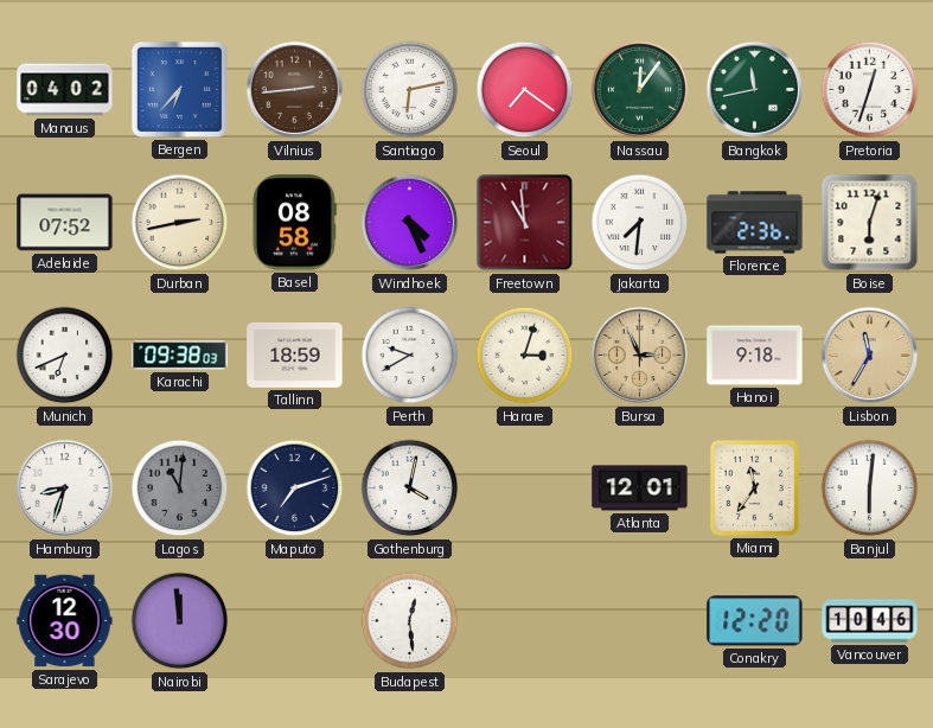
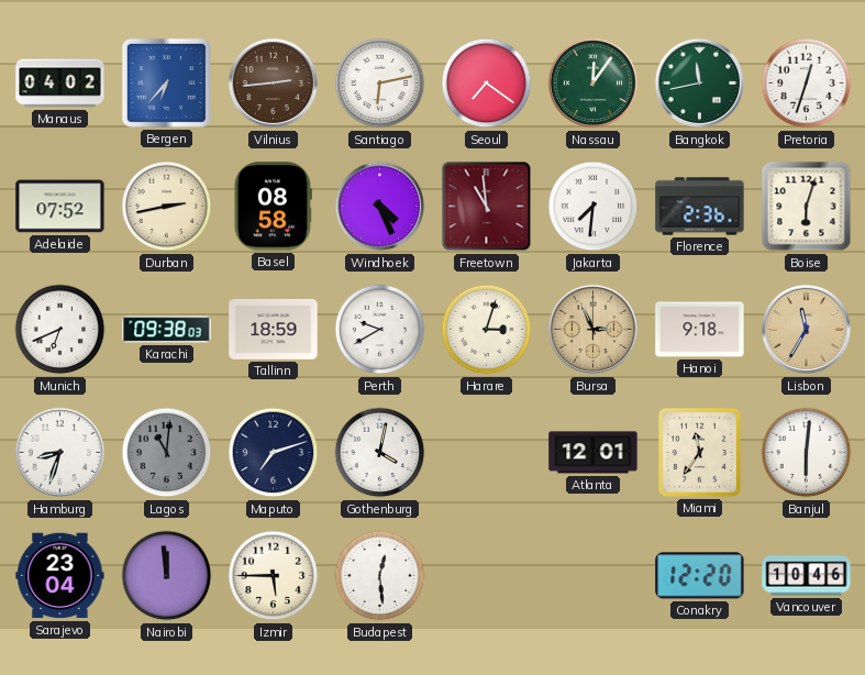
Sarajevo: 12:30 -> 23:04
Izmir: none -> 5:45
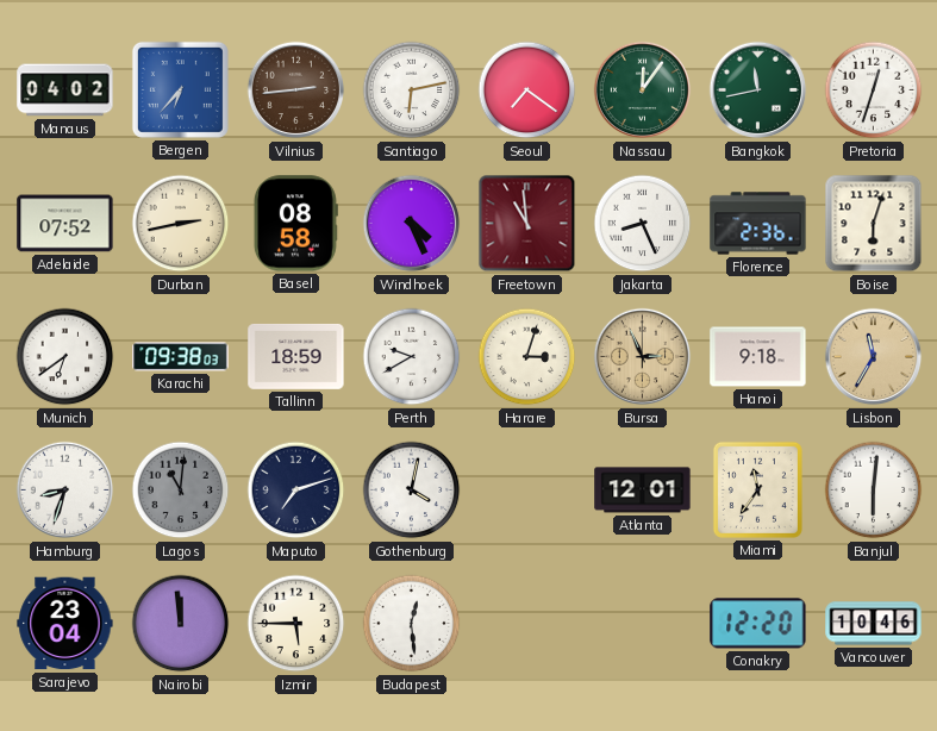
Jakarta: 7:31 -> 8:26
Munich: 6:41 -> 6:39
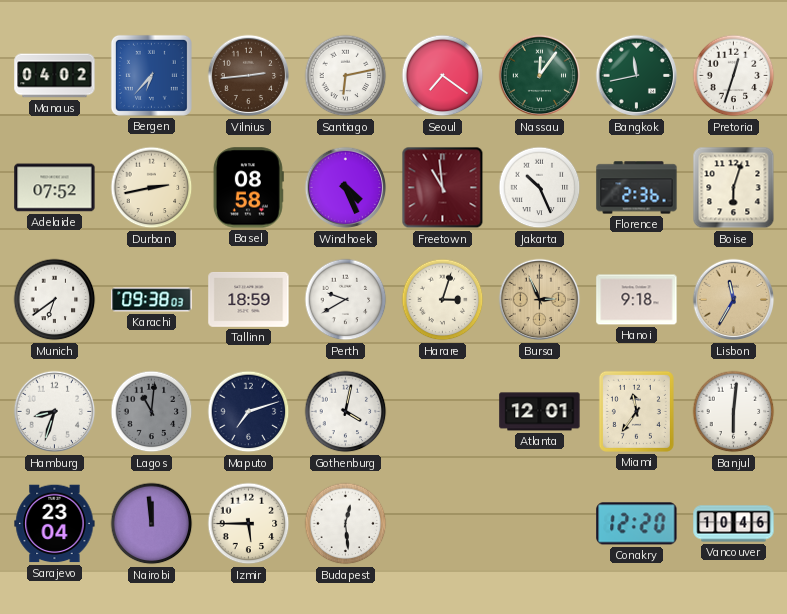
Jakarta: 8:26 -> 10:26
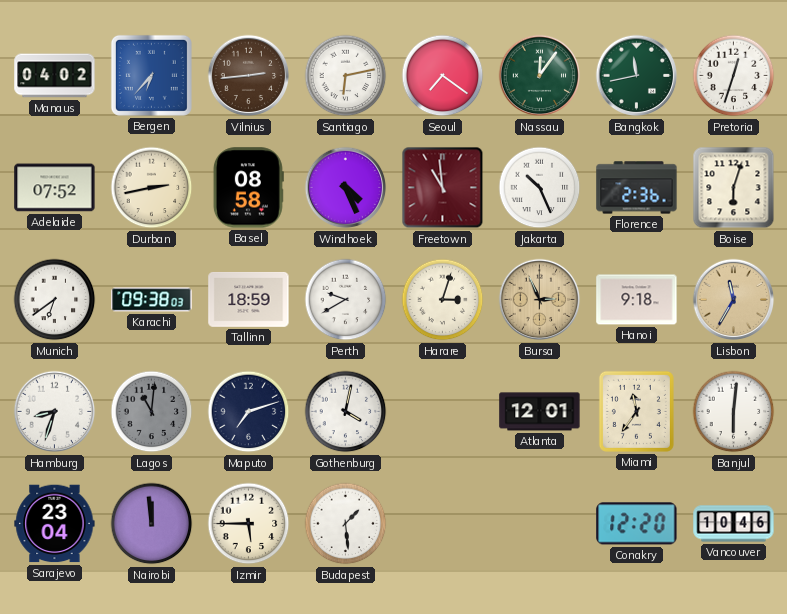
Budapest: 12:29 -> 1:29
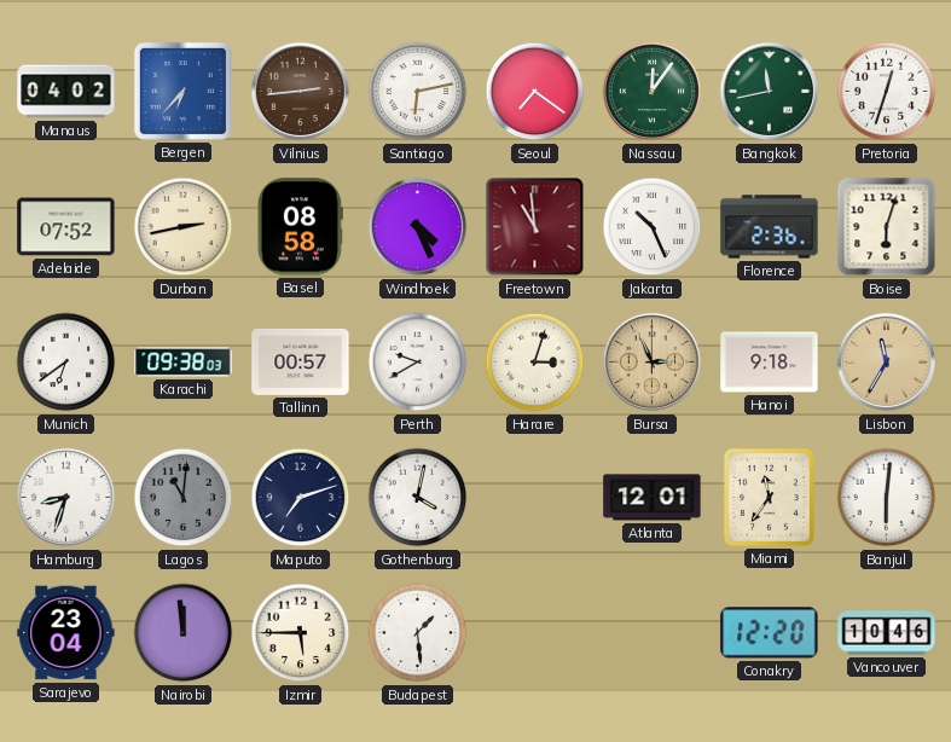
Tallinn: 18:59 -> 00:57
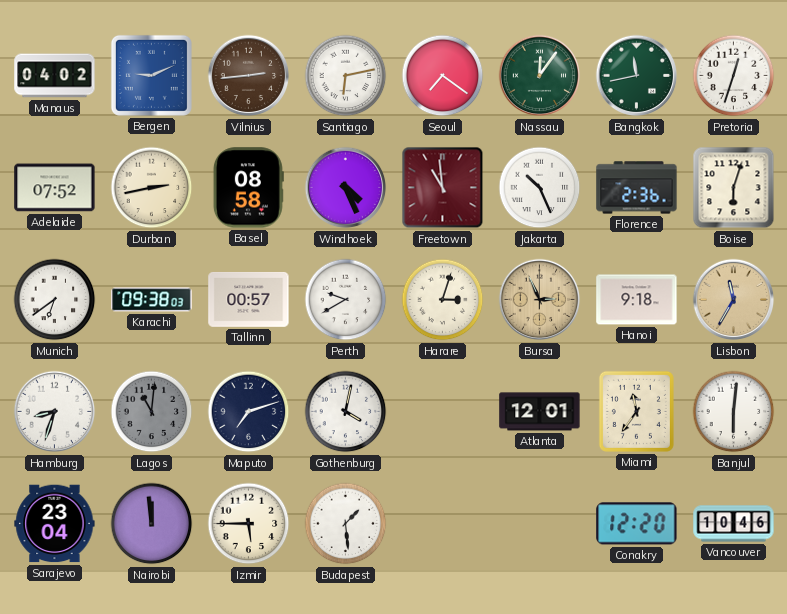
Bergen: 6:37 -> 9:11
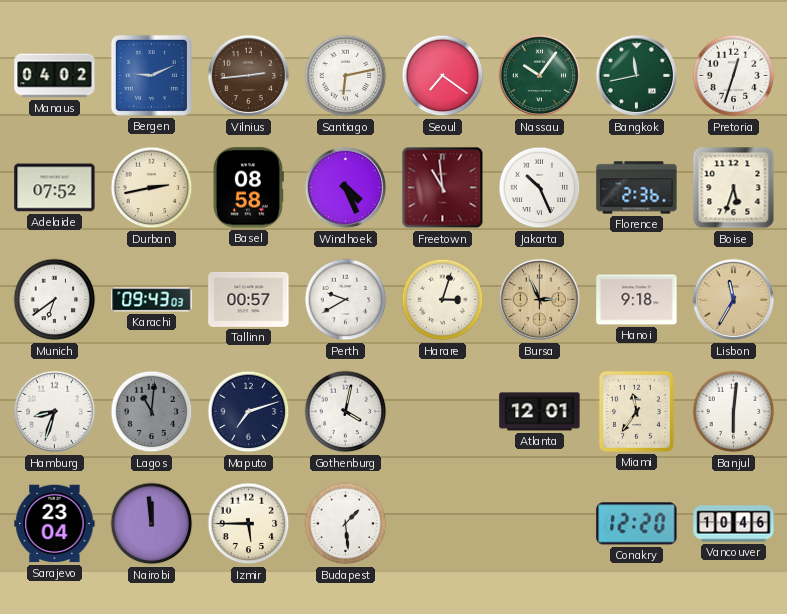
Nassau: 12:06 -> 10:06
Boise: 6:03 -> 5:33
Karachi: 09:38 -> 09:43
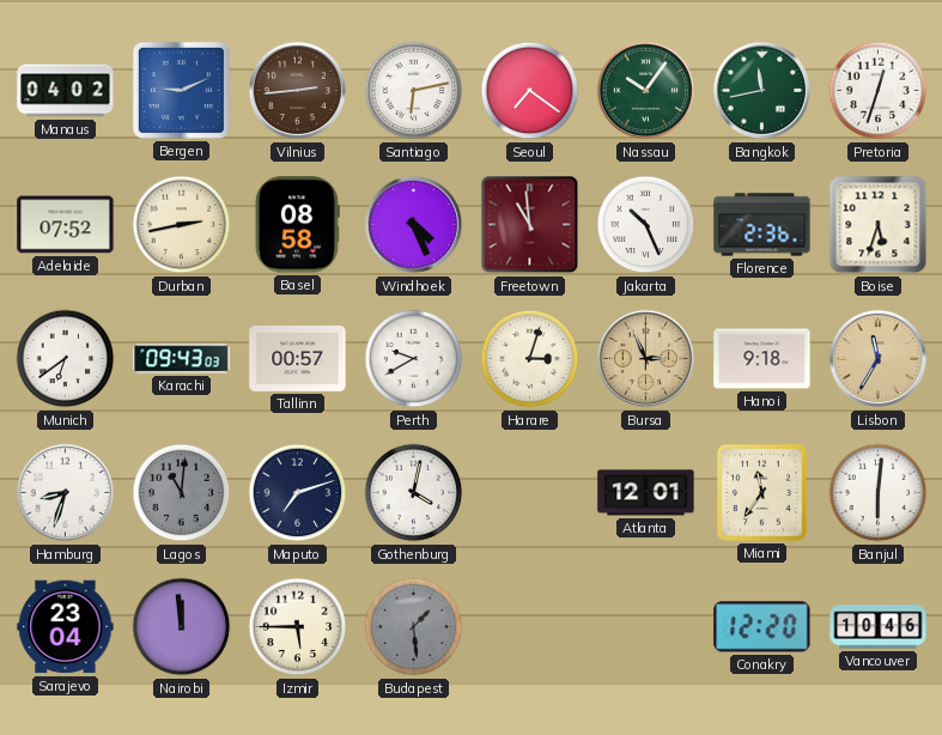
Budapest dial: white -> grey
